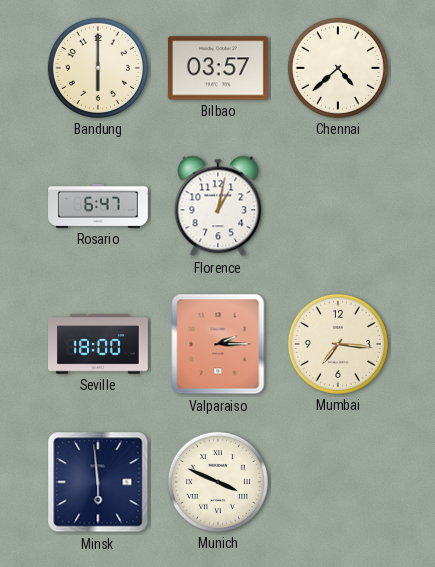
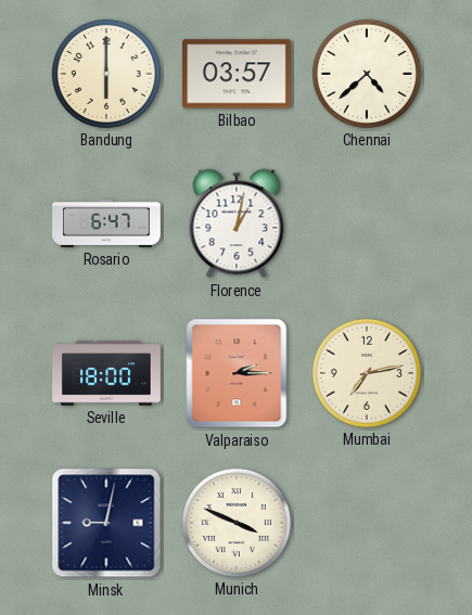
Mumbai: 7:16 -> 7:13
Minsk: 5:59 -> 9:02
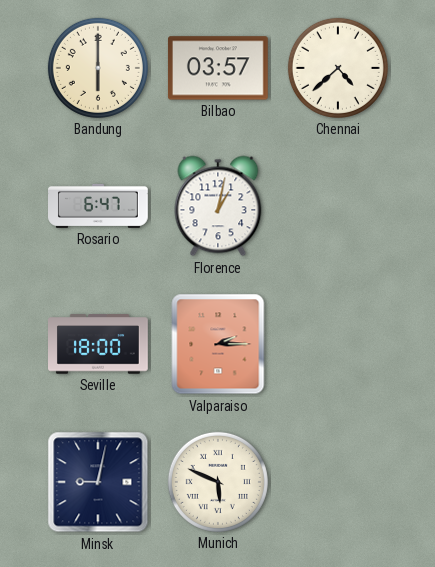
Mumbai: 7:13 -> none
Munich: 3:49 -> 5:49
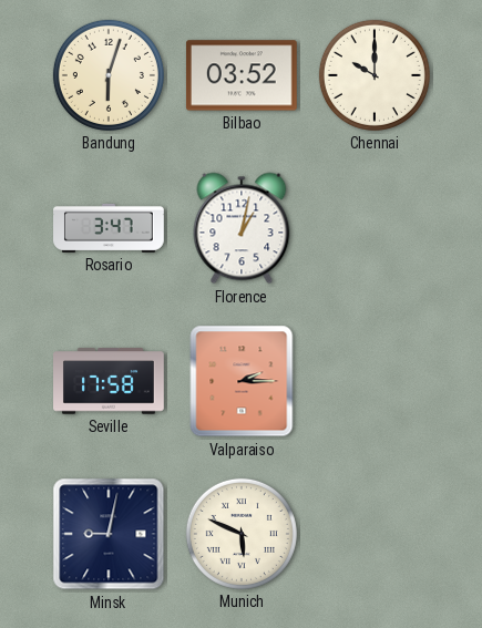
Bandung: 6:00 -> 6:03
Bilbao: 03:57 -> 03:52
Chennai: 4:38 -> 10:00
Rosario: 6:47 -> 3:47
Seville: 18:00 -> 17:58
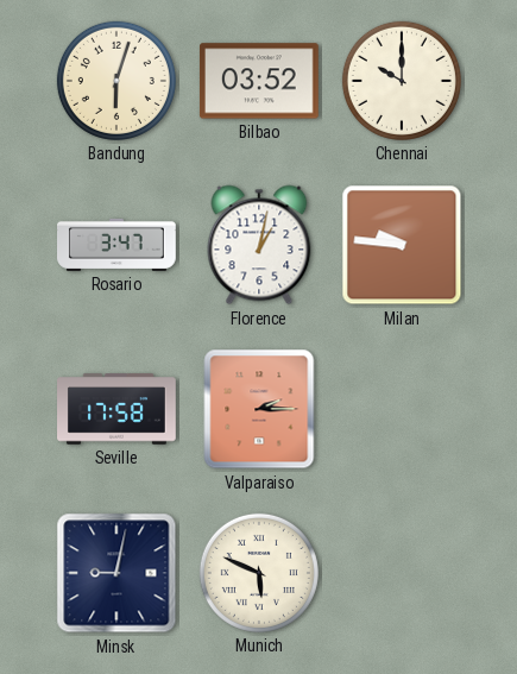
Milan: none -> 9:46
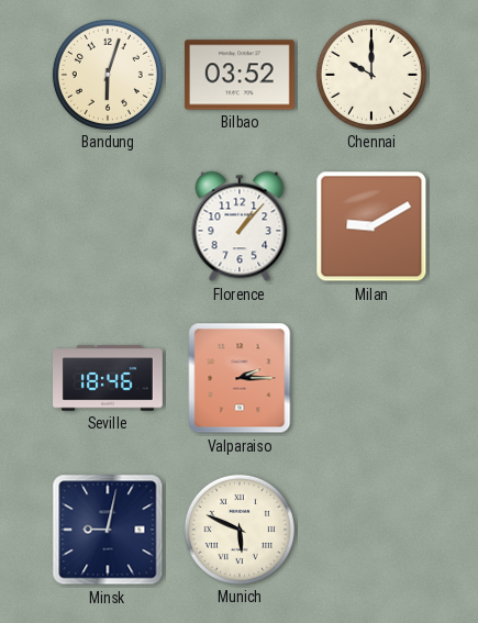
Rosario: 3:47 -> none
Florence: 1:02 -> 1:07
Milan: 9:46 -> 9:10
Seville: 17:58 -> 18:46
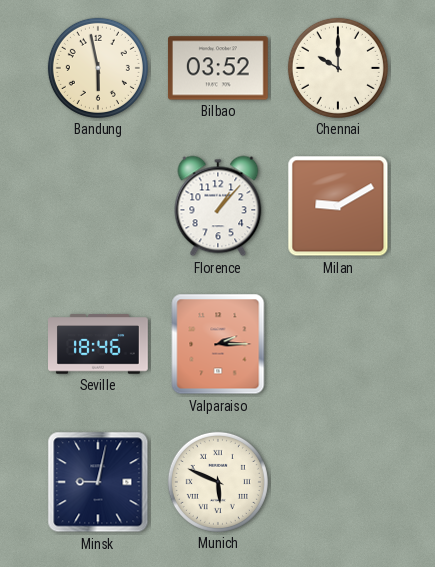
Bandung: 6:03 -> 5:58
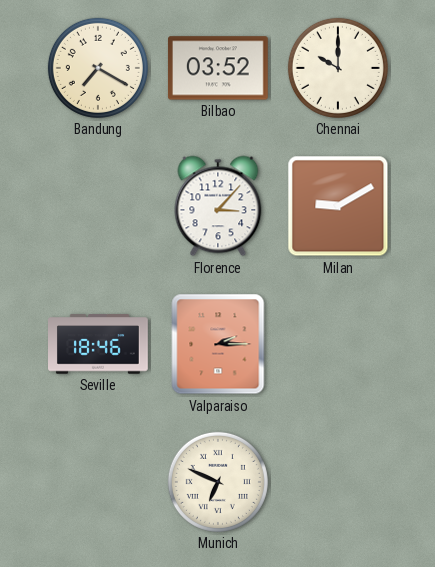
Bandung: 5:58 -> 7:20
Florence: 1:07 -> 3:07
Minsk: 9:02 -> none
Munich: 5:49 -> 6:49
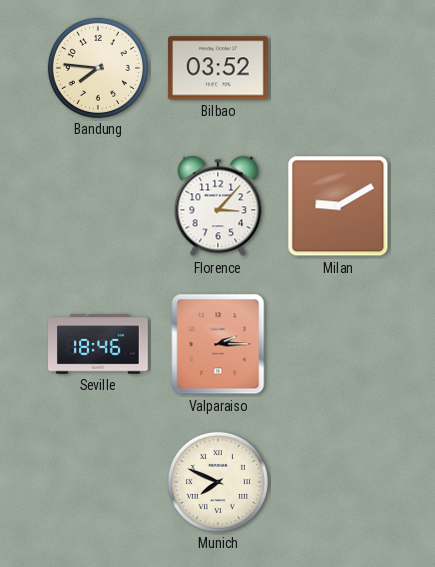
Bandung: 7:20 -> 7:46
Chennai: 10:00 -> none
Munich: 6:49 -> 7:49
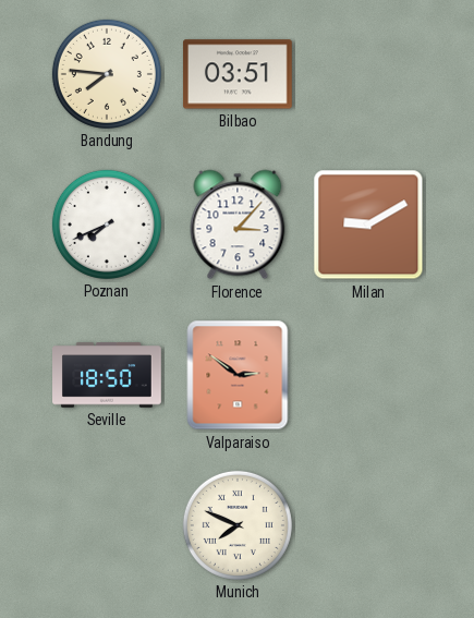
Bilbao: 03:52 -> 03:51
Poznan: none -> 7:41
Seville: 18:46 -> 18:50
Valparaiso: 2:15 -> 2:51
